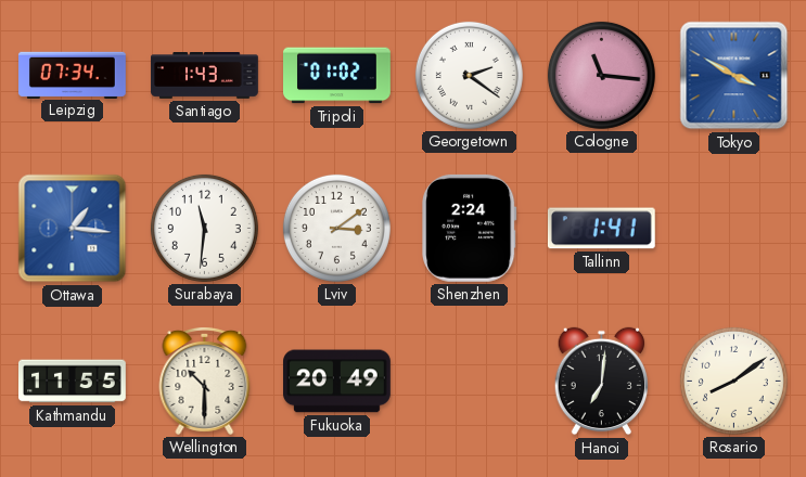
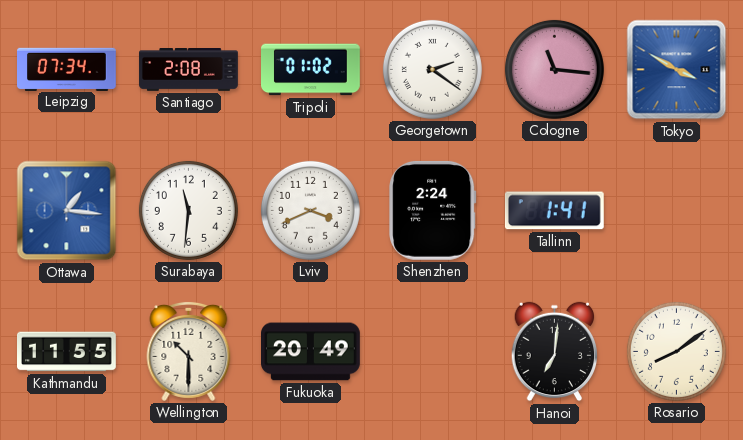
Santiago: 1:43 -> 2:08
Lviv: 3:09 -> 3:41
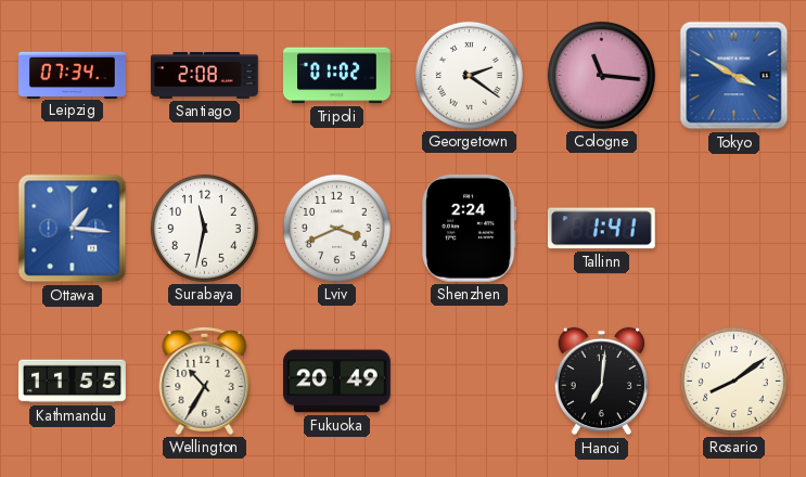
Surabaya: 11:31 -> 11:32
Wellington: 10:30 -> 10:35
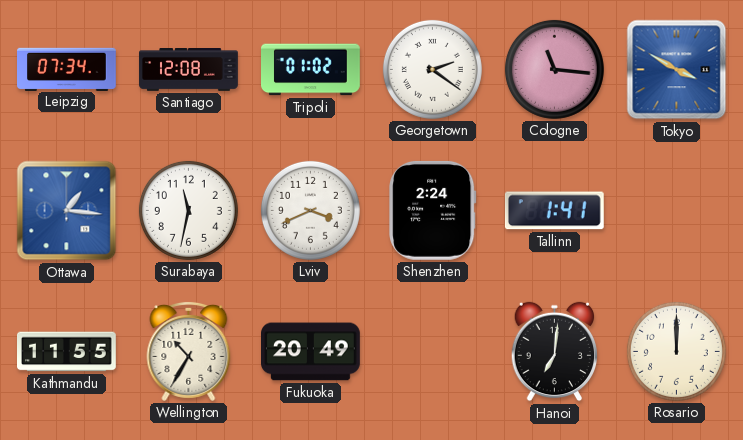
Santiago: 2:08 -> 12:08
Rosario: 8:09 -> 12:00
